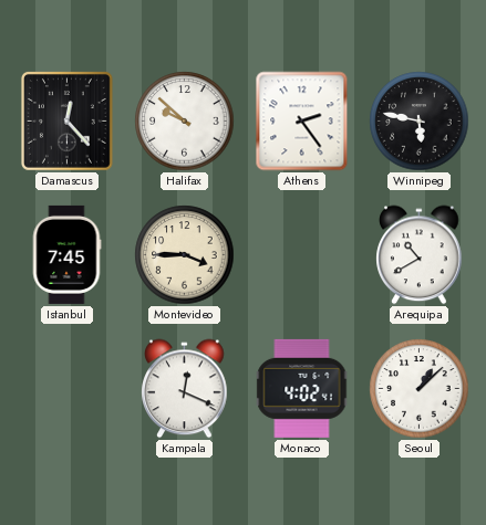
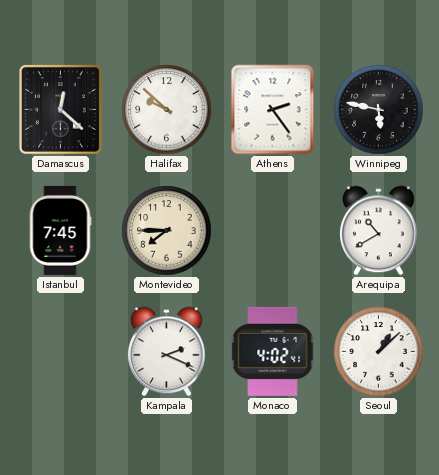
Damascus: 12:23 -> 12:22
Montevideo: 3:45 -> 7:45
Kampala: 12:19 -> 2:19
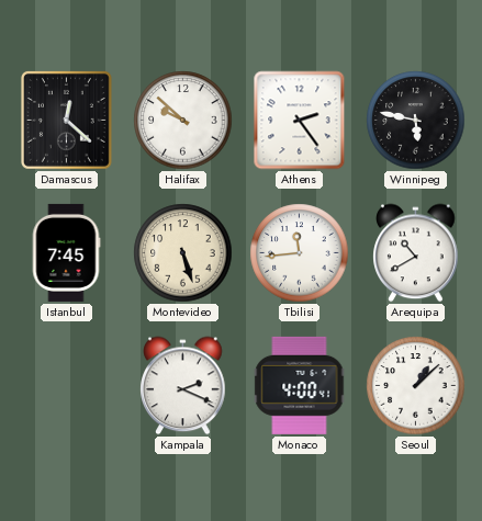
Montevideo: 7:45 -> 5:27
Tbilisi: none -> 11:44
Monaco: 4:02 -> 4:00
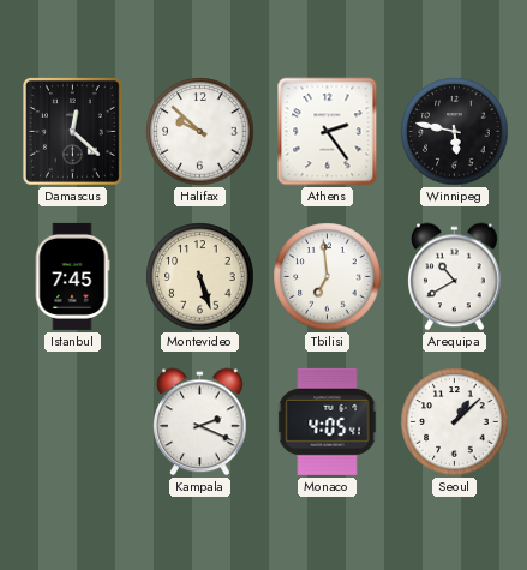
Tbilisi: 11:44 -> 6:59
Monaco: 4:00 -> 4:05
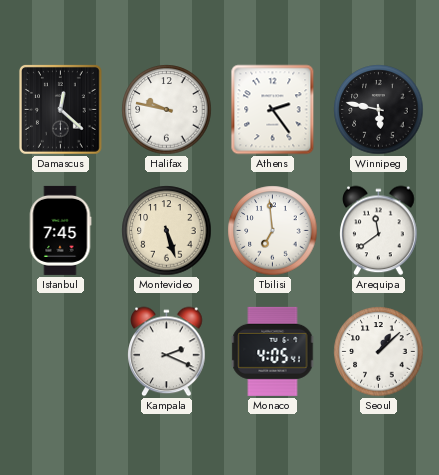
Halifax: 9:52 -> 9:47
Arequipa: 10:40 -> 11:39
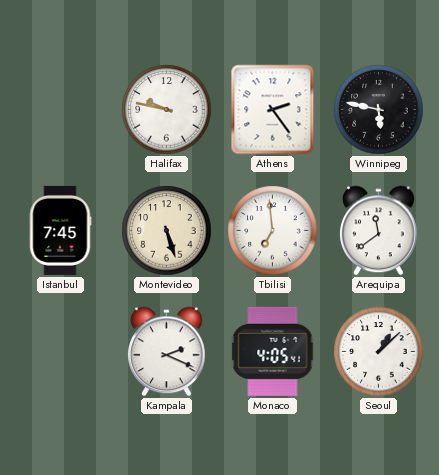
Damascus: 12:22 -> none
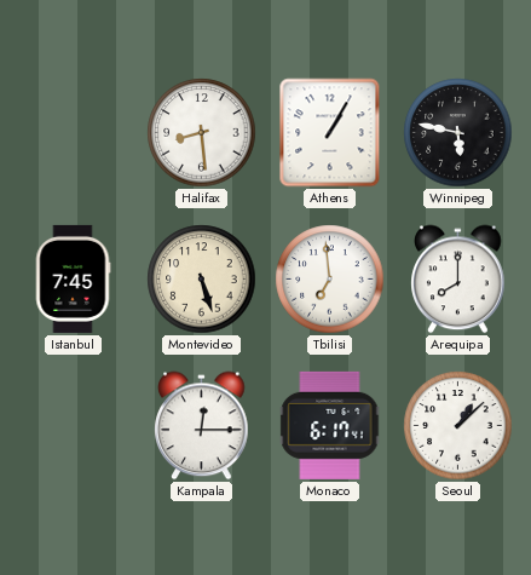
Halifax: 9:47 -> 8:29
Athens: 2:24 -> 1:05
Arequipa: 11:39 -> 8:00
Kampala: 2:19 -> 12:15
Monaco: 4:05 -> 6:17
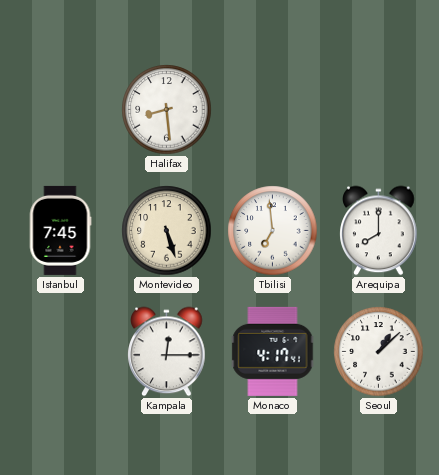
Athens: 1:05 -> none
Winnipeg: 5:47 -> none
Monaco: 6:17 -> 4:17
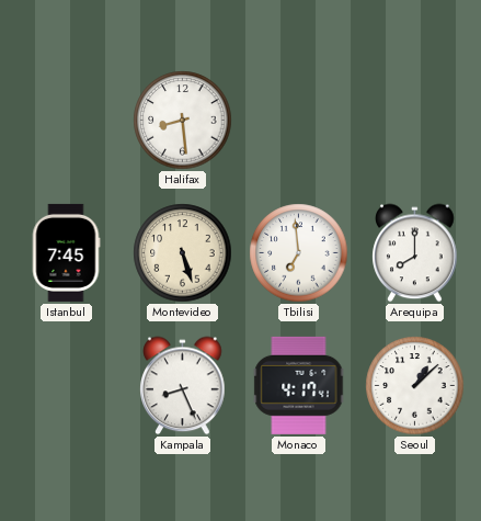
Kampala: 12:15 -> 8:26
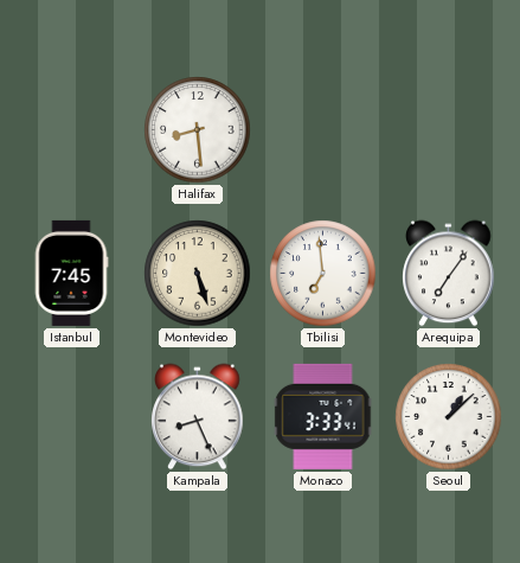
Arequipa: 8:00 -> 7:06
Monaco: 4:17 -> 3:33
